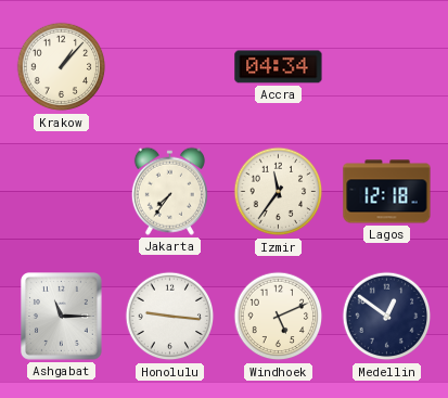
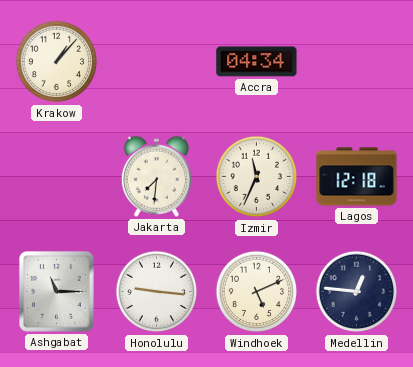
Jakarta: 7:36 -> 7:31
Izmir: 11:36 -> 11:34
Medellin: 12:51 -> 12:46
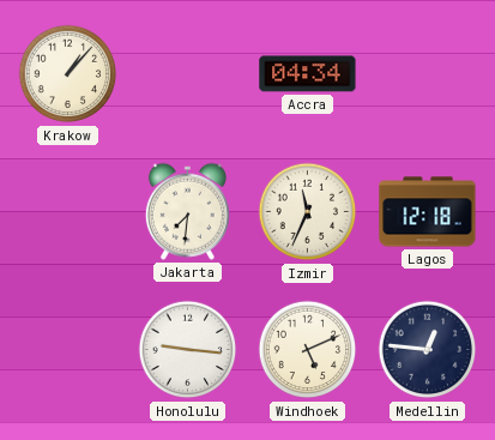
Ashgabat: 11:15 -> none
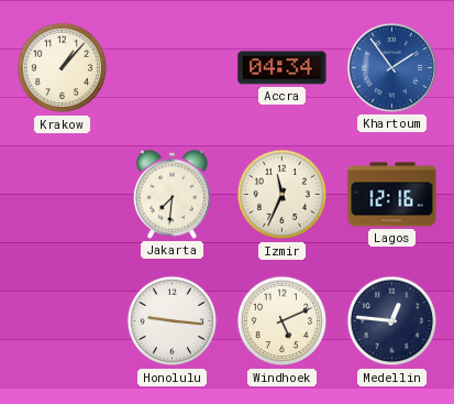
Khartoum: none -> 1:54
Lagos: 12:18 -> 12:16
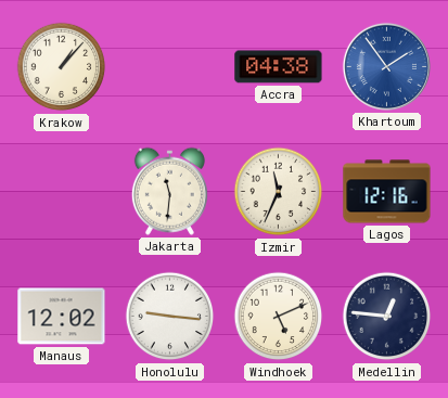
Accra: 04:34 -> 04:38
Jakarta: 7:31 -> 11:31
Manaus: none -> 12:02
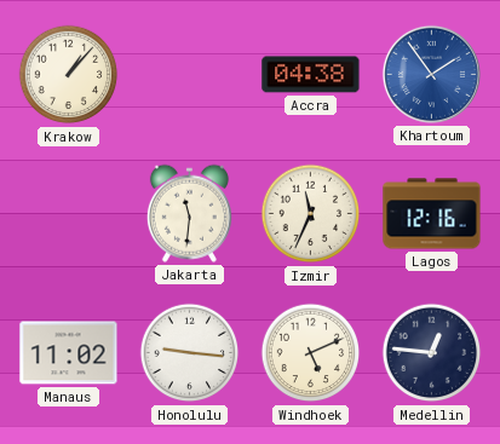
Manaus: 12:02 -> 11:02
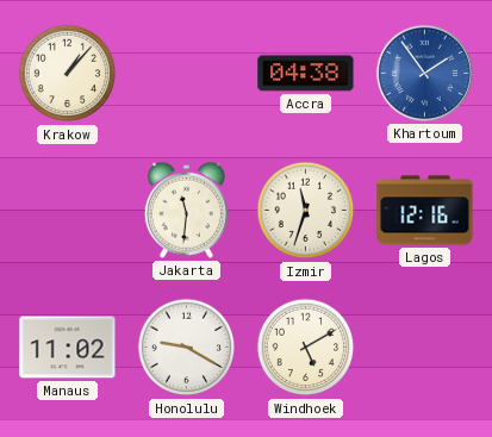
Izmir: 11:34 -> 11:33
Honolulu: 9:16 -> 9:20
Windhoek: 5:11 -> 5:10
Medellin: 12:46 -> none
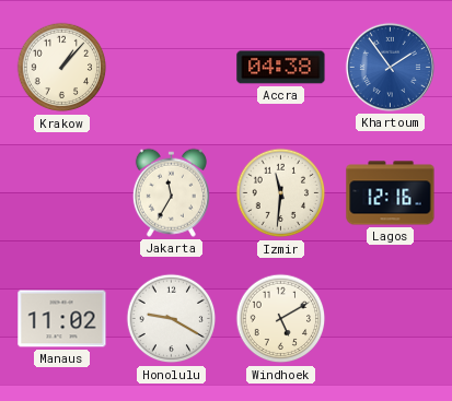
Jakarta: 11:31 -> 11:35
Izmir: 11:33 -> 11:31
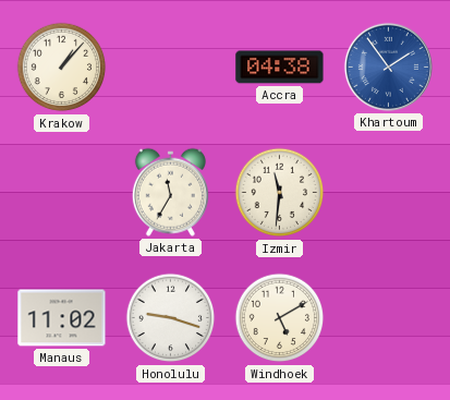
Lagos: 12:16 -> none
Honolulu: 9:20 -> 9:18
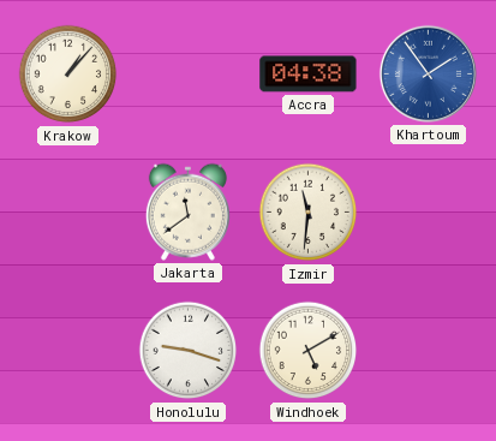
Jakarta: 11:35 -> 11:39
Manaus: 11:02 -> none
